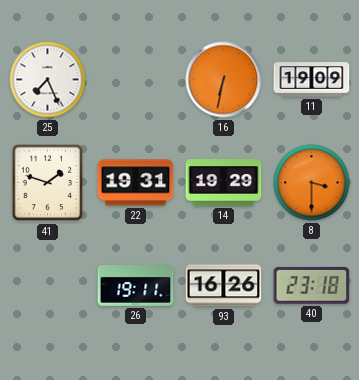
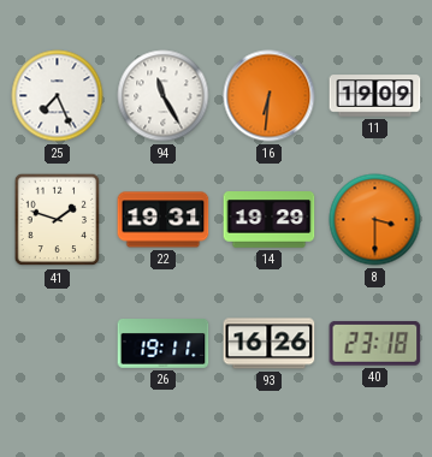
94: none -> 11:25
16: 6:32 -> 6:31
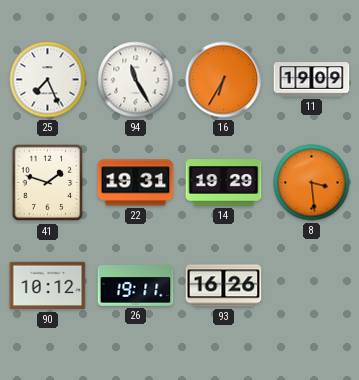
16: 6:31 -> 6:35
8: 3:30 -> 3:29
90: none -> 10:12
40: 23:18 -> none
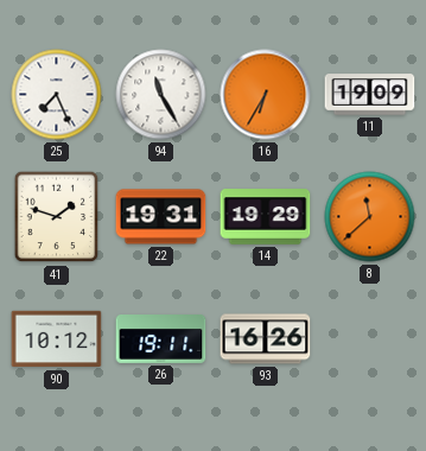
8: 3:29 -> 11:38
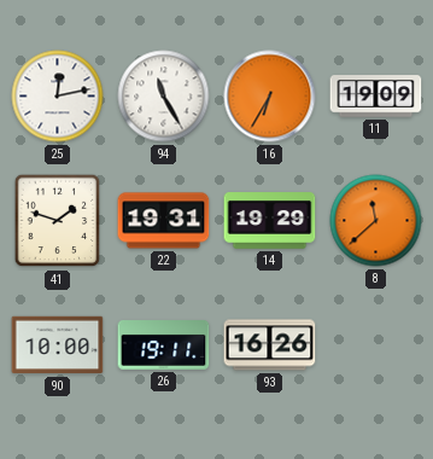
25: 7:26 -> 12:13
90: 10:12 -> 10:00
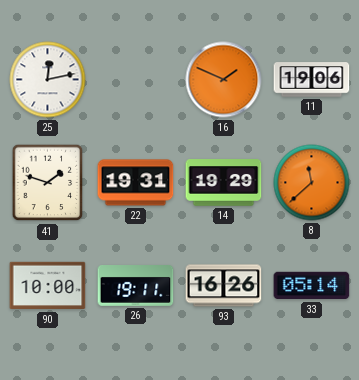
94: 11:25 -> none
16: 6:35 -> 1:49
11: 19:09 -> 19:06
33: none -> 05:14
